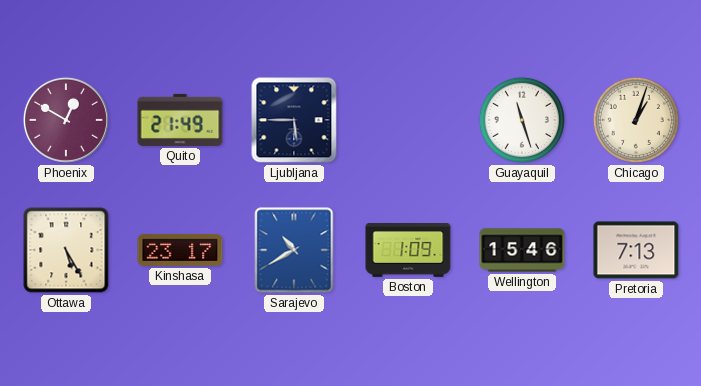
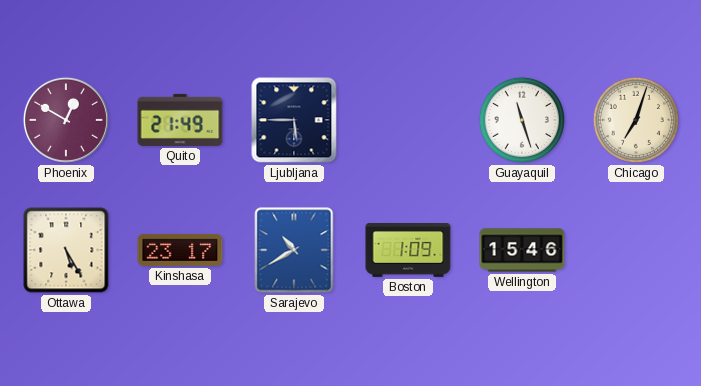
Chicago: 1:03 -> 7:03
Pretoria: 7:13 -> none
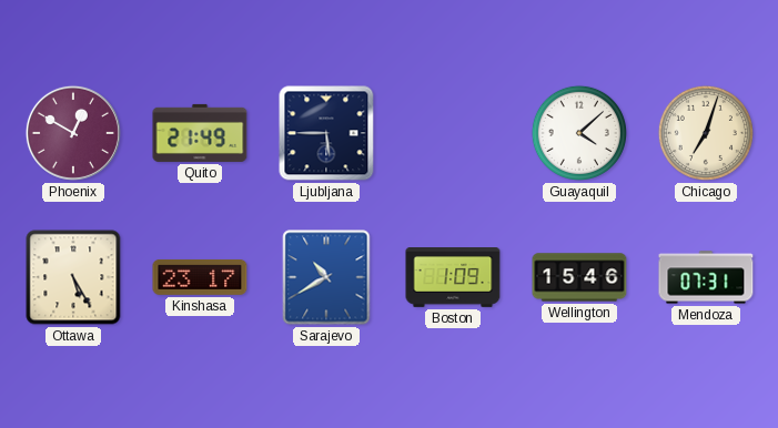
Guayaquil: 11:27 -> 4:08
Mendoza: none -> 07:31
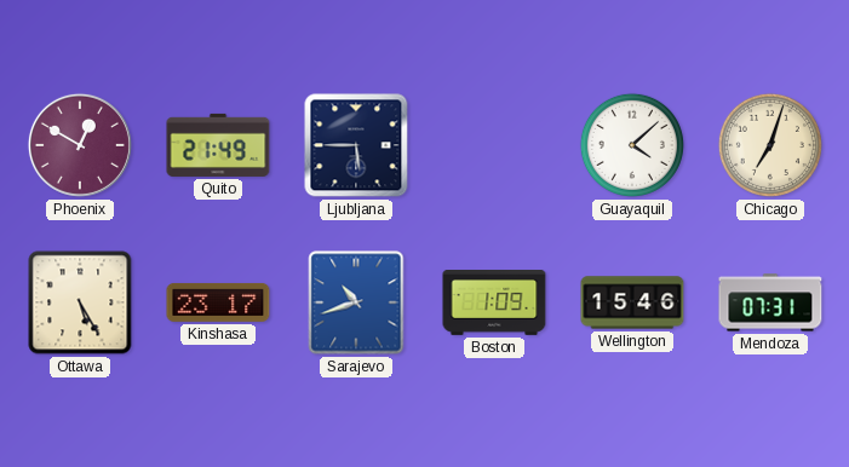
Sarajevo: 10:40 -> 10:42
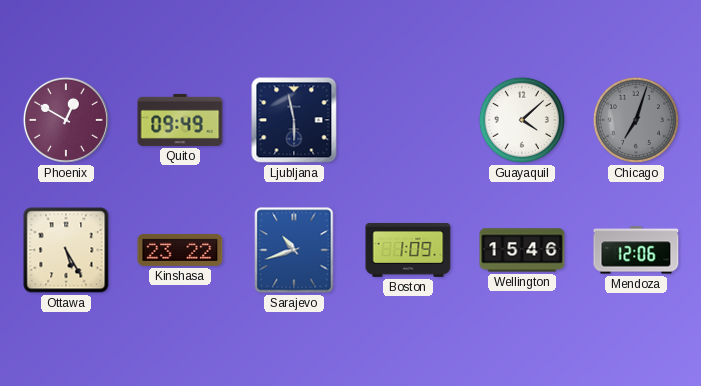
Quito: 21:49 -> 09:49
Ljubljana: 5:45 -> 5:58
Chicago dial: cream -> grey
Kinshasa: 23:17 -> 23:22
Mendoza: 07:31 -> 12:06
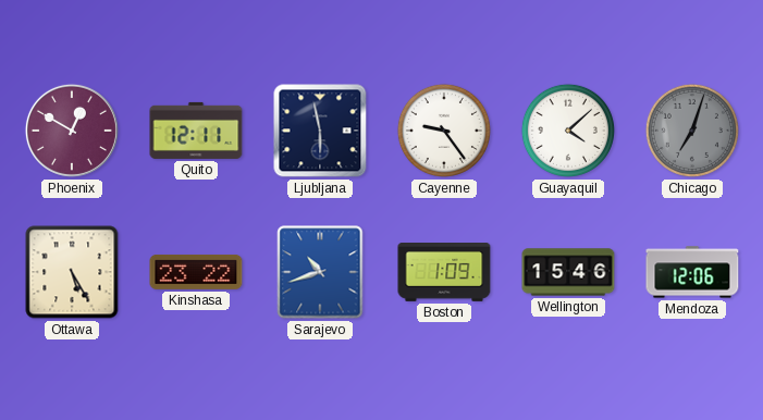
Quito: 09:49 -> 12:11
Cayenne: none -> 9:24
